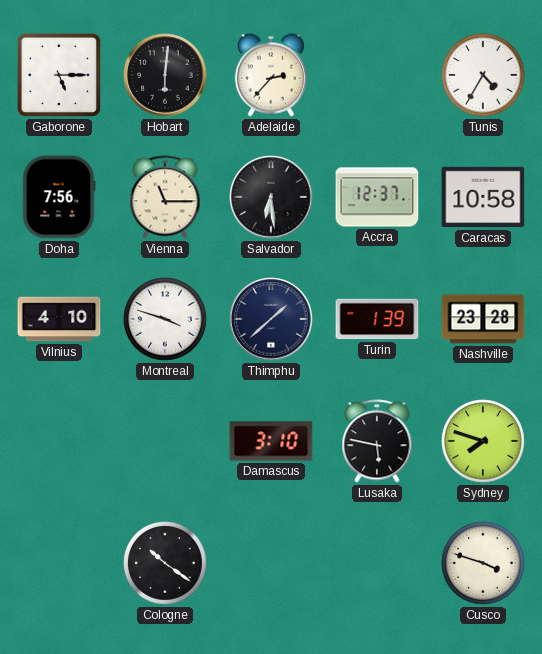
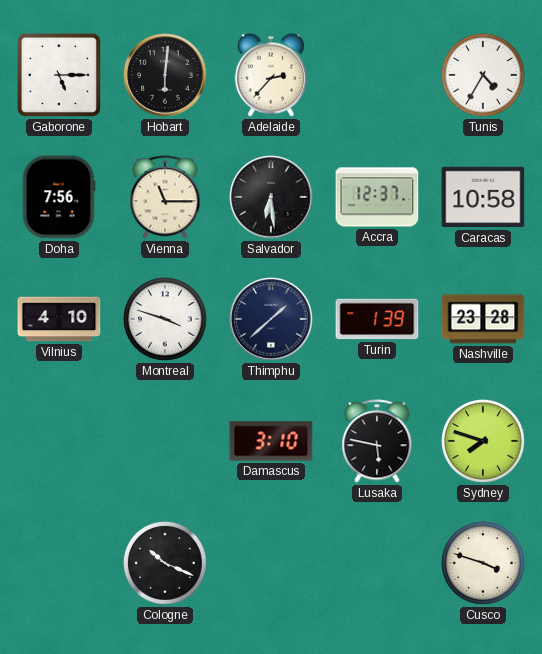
Cologne: 10:21 -> 10:19
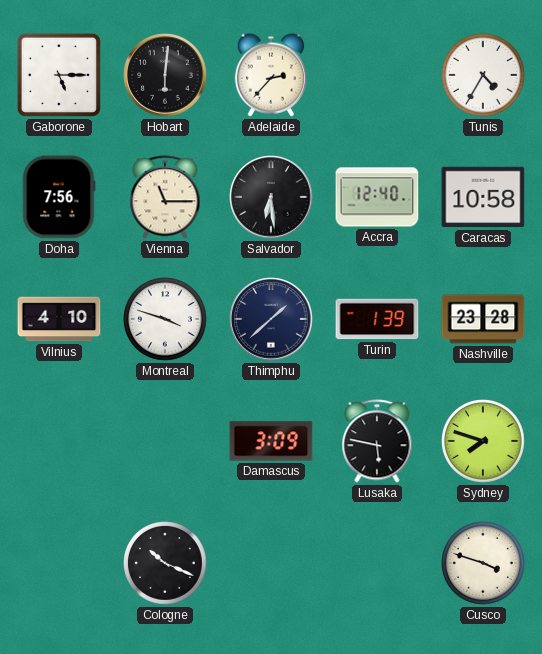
Accra: 12:37 -> 12:40
Damascus: 3:10 -> 3:09
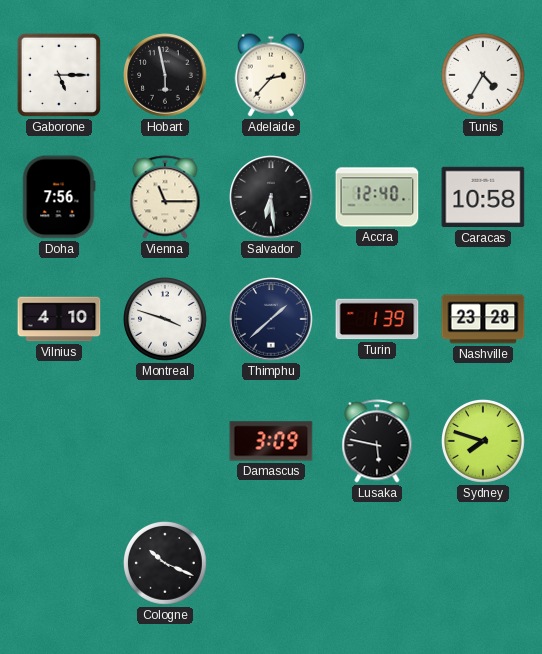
Hobart: 6:01 -> 5:58
Cusco: 3:48 -> none
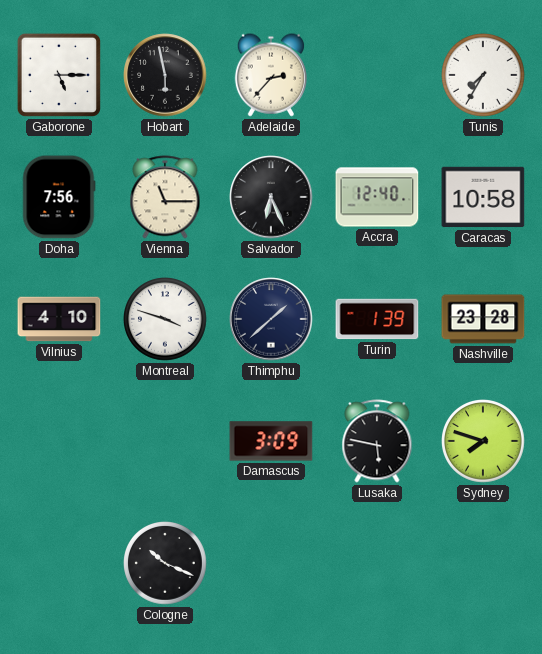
Tunis: 4:35 -> 7:35
Salvador: 6:29 -> 6:26
